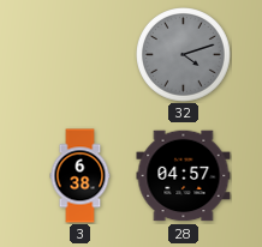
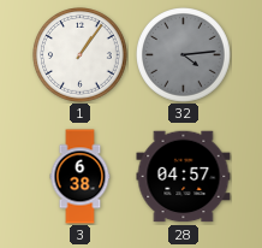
1: none -> 1:06
32: 4:12 -> 4:14
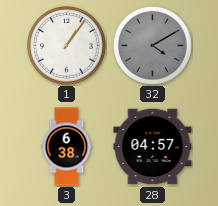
32: 4:14 -> 4:10
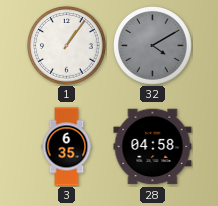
3: 6:38 -> 6:35
28: 04:57 -> 04:58
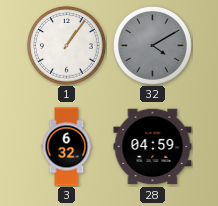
3: 6:35 -> 6:32
28: 04:58 -> 04:59
